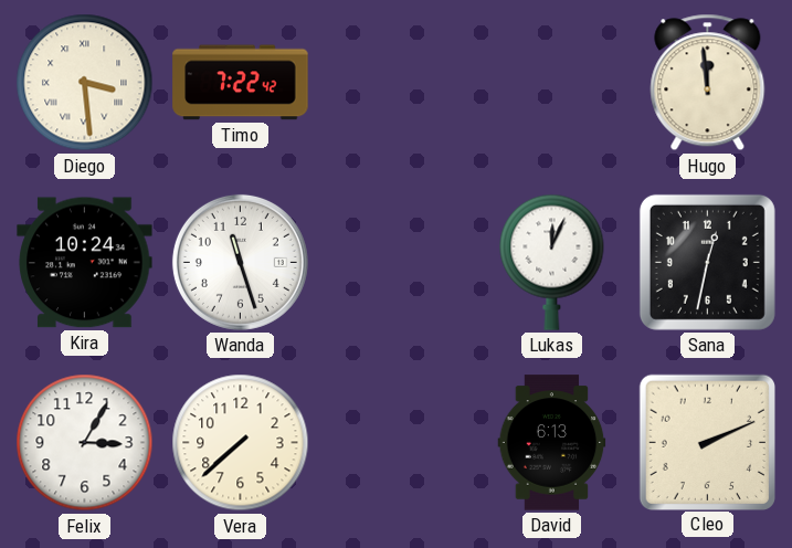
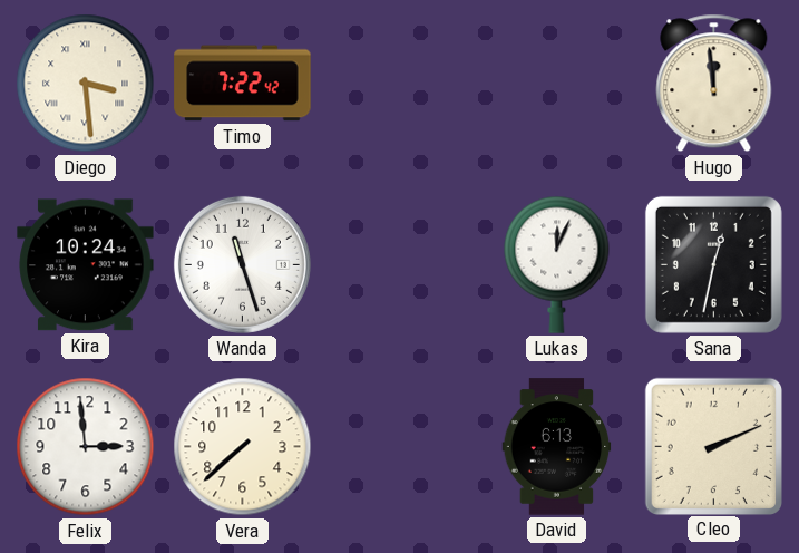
Felix: 3:05 -> 2:59
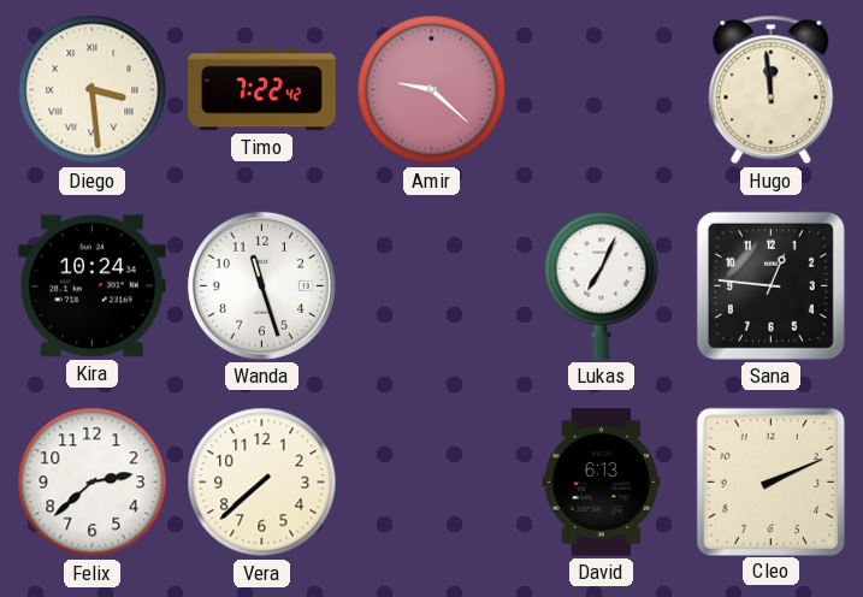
Amir: none -> 9:22
Lukas: 12:04 -> 7:04
Sana: 12:32 -> 12:46
Felix: 2:59 -> 2:38
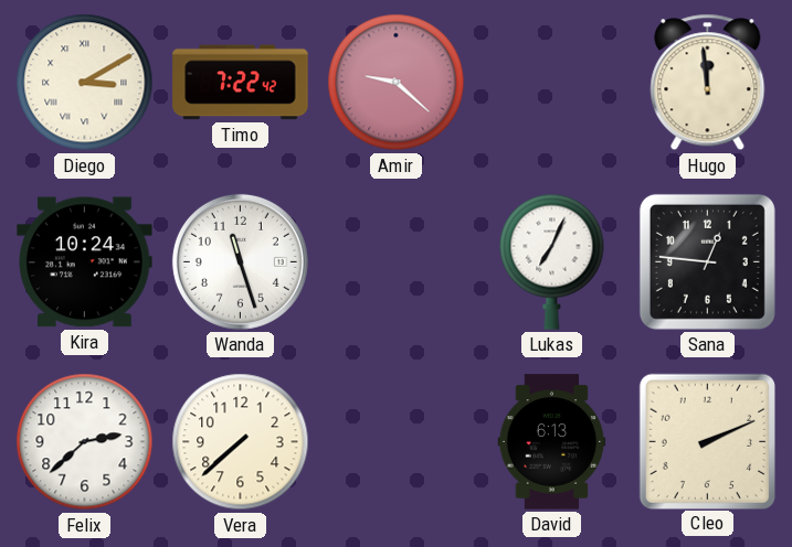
Diego: 3:29 -> 3:10
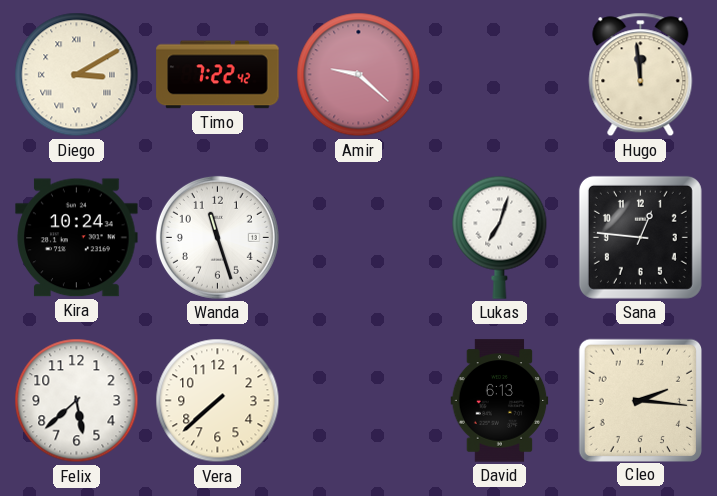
Lukas: 7:04 -> 7:03
Felix: 2:38 -> 5:38
Cleo: 2:11 -> 2:16
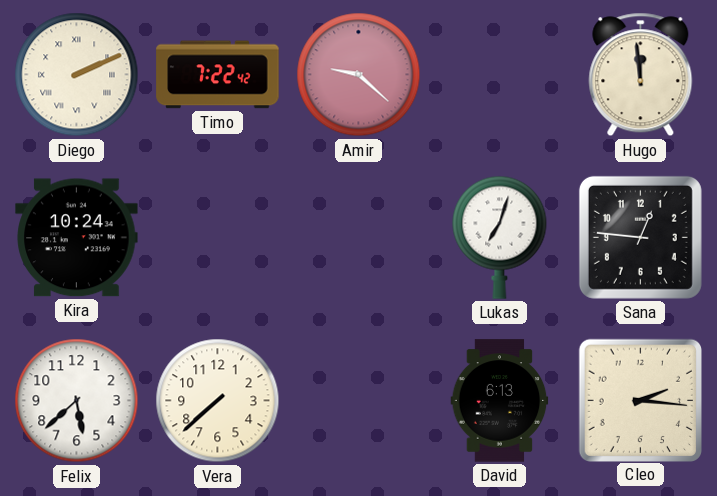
Diego: 3:10 -> 2:11
Wanda: 11:27 -> none
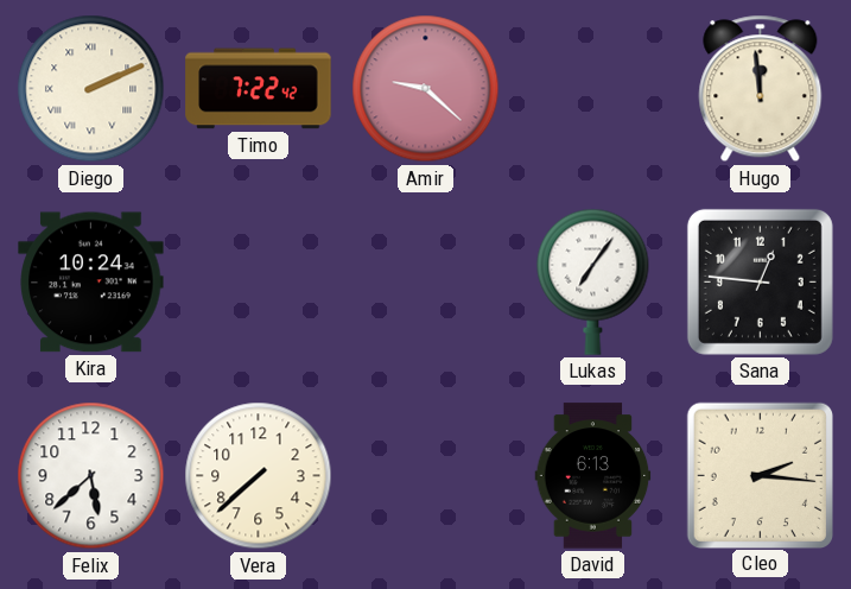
Lukas: 7:03 -> 7:06
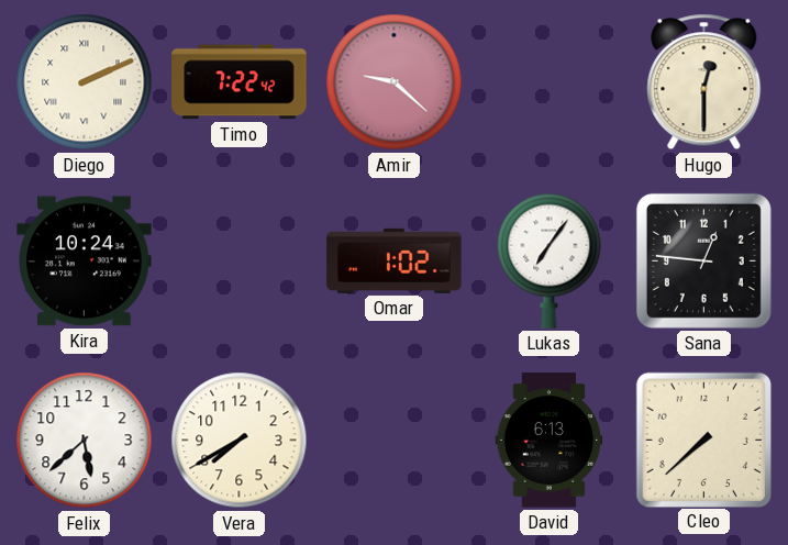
Hugo: 11:59 -> 12:30
Omar: none -> 1:02
Vera: 7:38 -> 7:40
Cleo: 2:16 -> 7:38
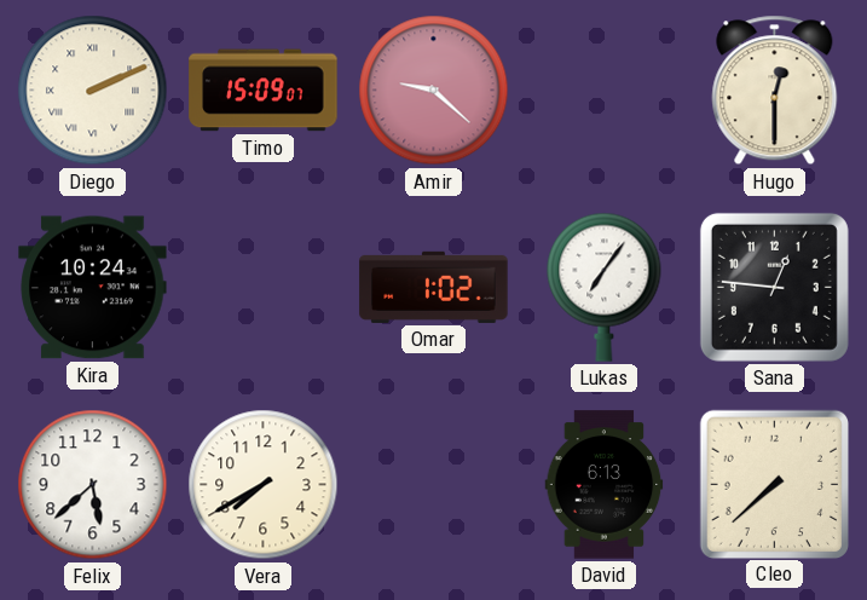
Timo: 7:22 -> 15:09
